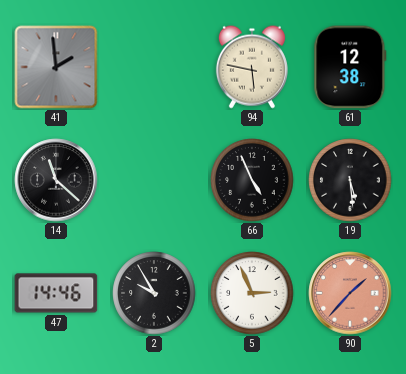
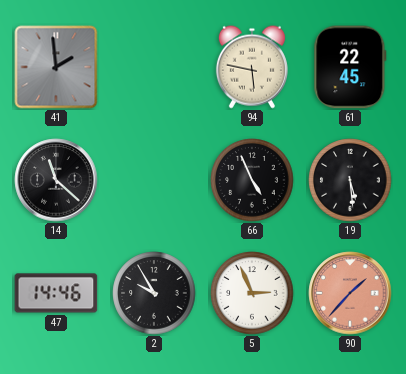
61: 12:38 -> 22:45
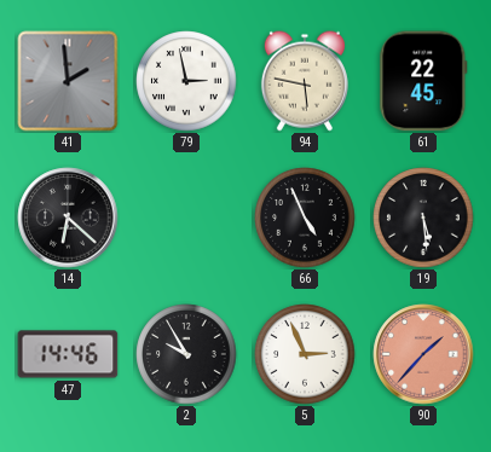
79: none -> 2:58
14: 11:22 -> 6:22
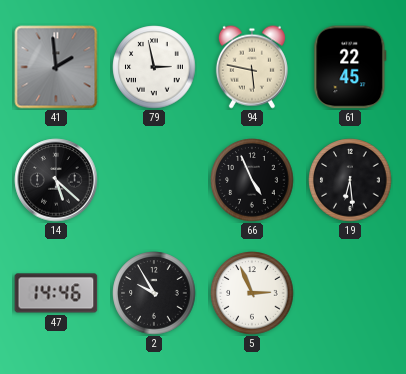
14: 6:22 -> 5:22
19: 5:29 -> 6:29
90: 1:37 -> none
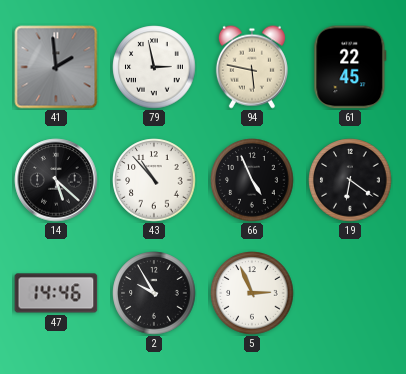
43: none -> 10:53
19: 6:29 -> 6:21
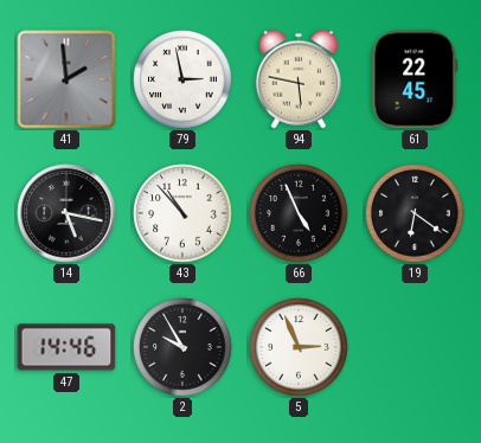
14: 5:22 -> 5:17
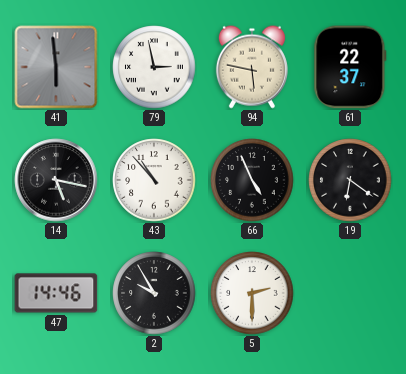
41: 1:59 -> 5:59
61: 22:45 -> 22:37
5: 2:56 -> 2:30
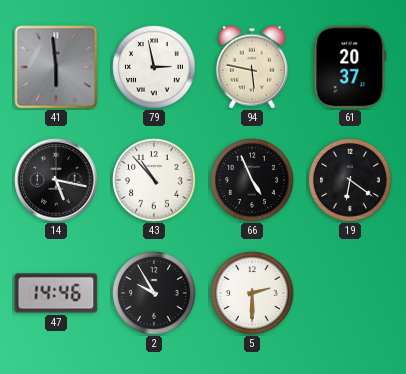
61: 22:37 -> 20:37
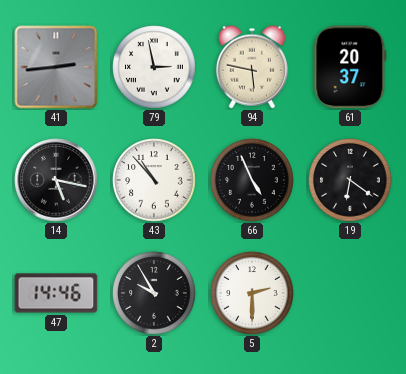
41: 5:59 -> 2:44
